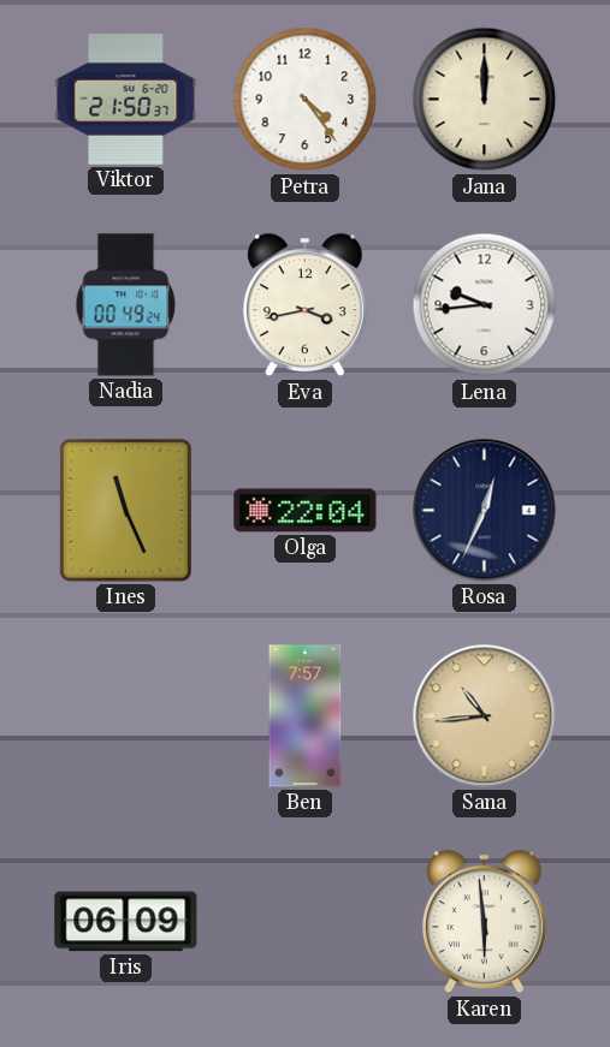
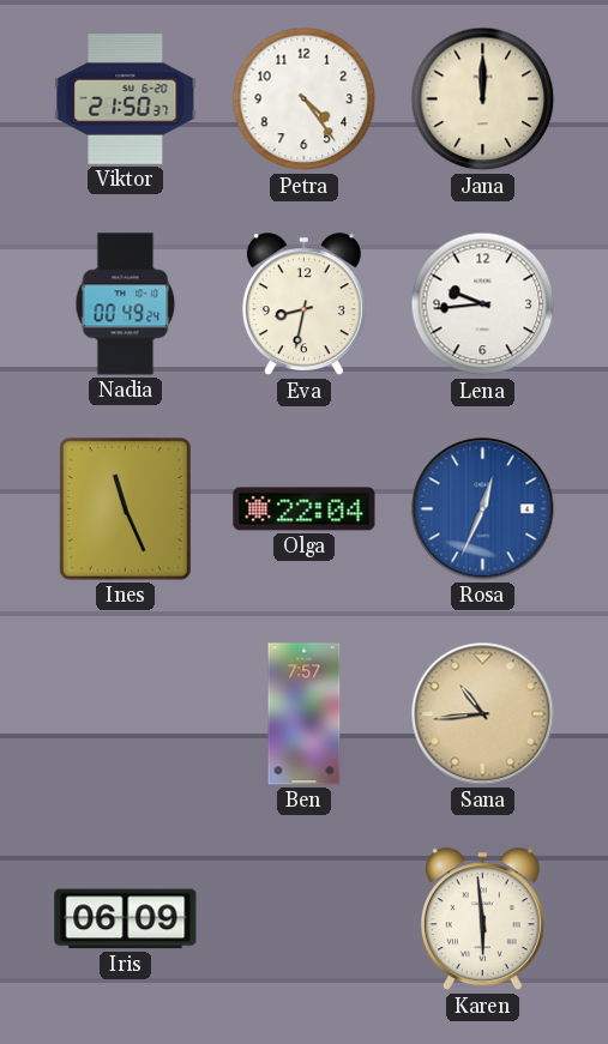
Eva: 3:43 -> 8:32
Rosa dial: navy -> blue
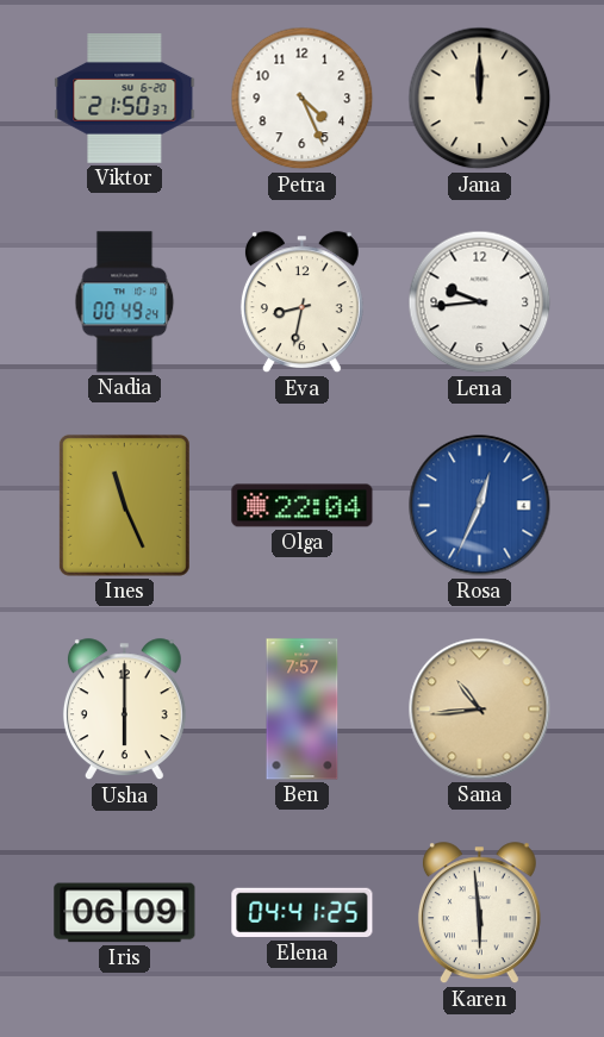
Petra: 4:24 -> 4:26
Usha: none -> 6:00
Elena: none -> 04:41
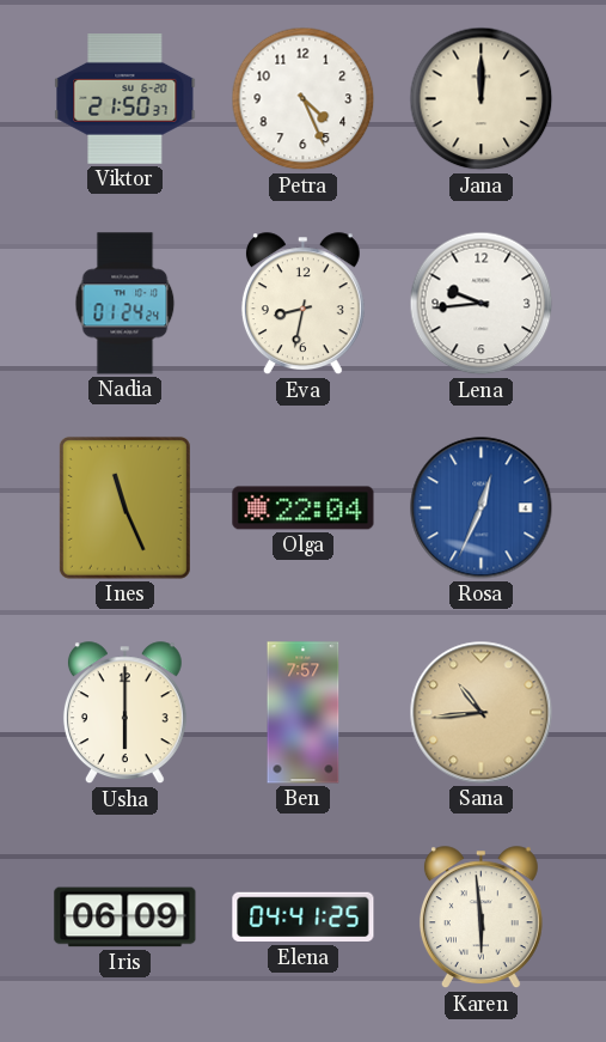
Nadia: 00:49 -> 01:24
